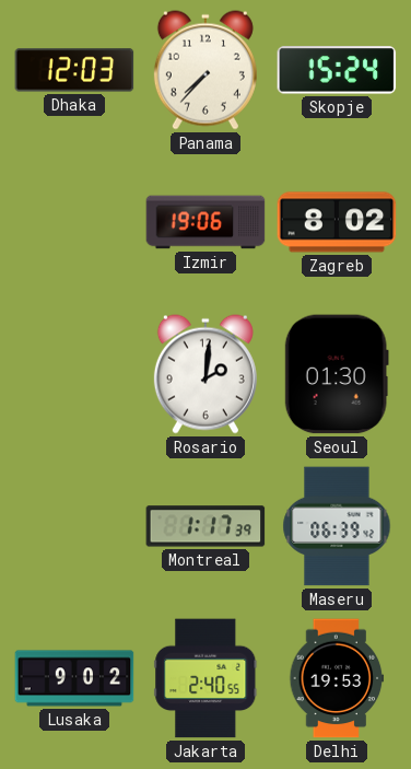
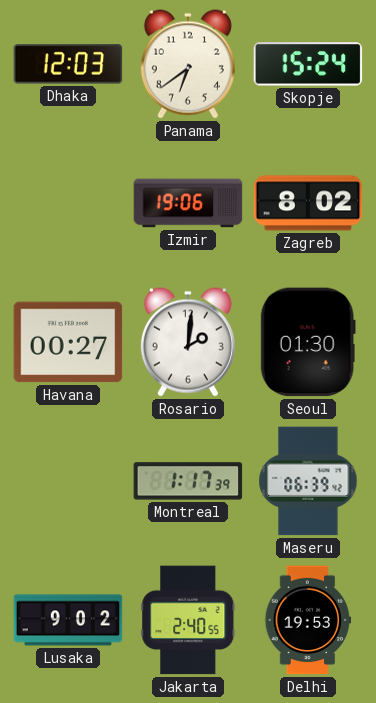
Panama: 7:37 -> 6:39
Havana: none -> 00:27
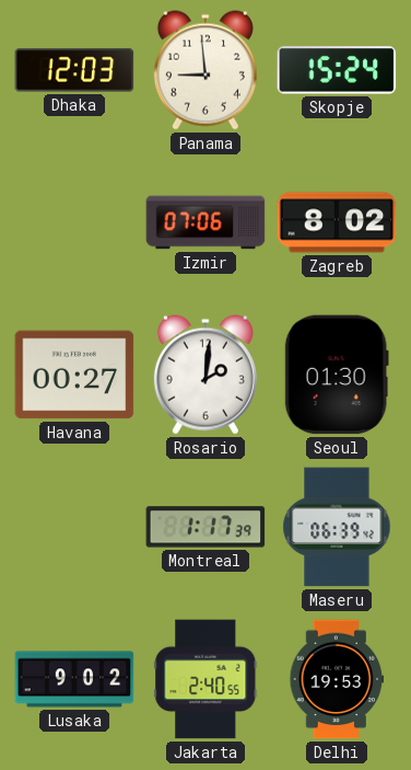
Panama: 6:39 -> 8:59
Izmir: 19:06 -> 07:06
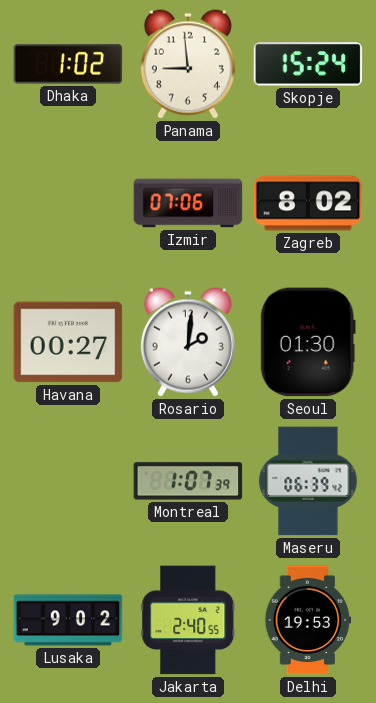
Dhaka: 12:03 -> 1:02
Montreal: 1:17 -> 1:07
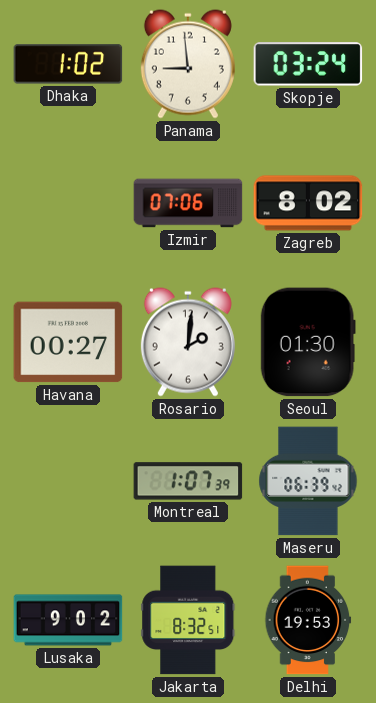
Skopje: 15:24 -> 03:24
Jakarta: 2:40 -> 8:32
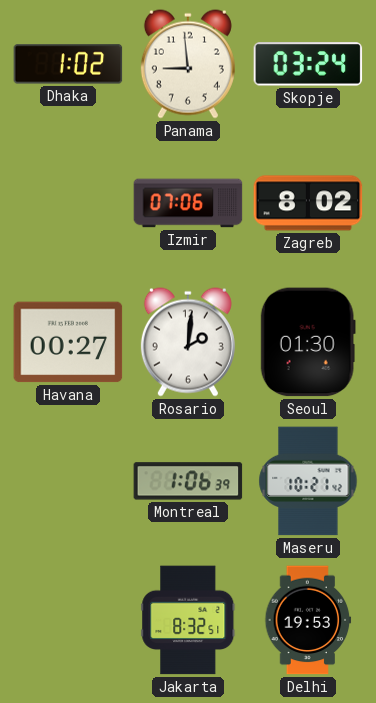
Montreal: 1:07 -> 1:06
Maseru: 06:39 -> 10:21
Lusaka: 9:02 -> none
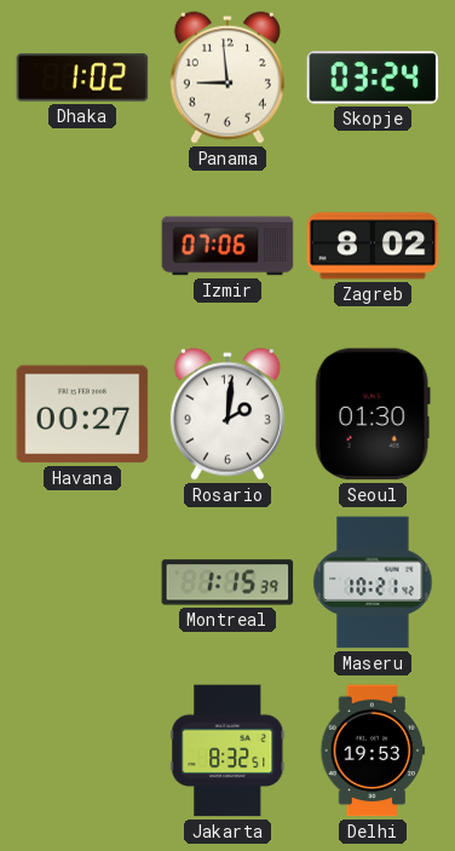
Montreal: 1:06 -> 1:15
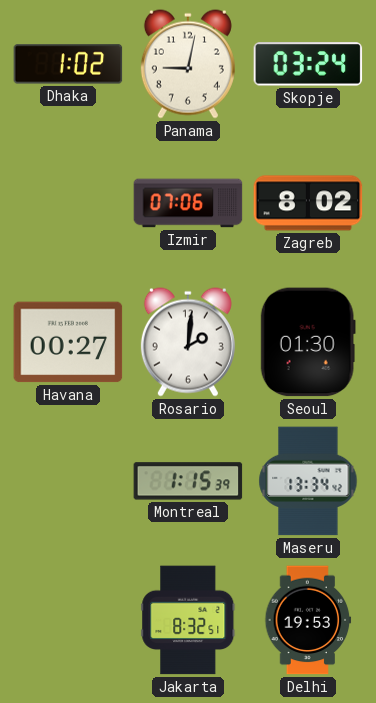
Panama: 8:59 -> 9:02
Maseru: 10:21 -> 13:34
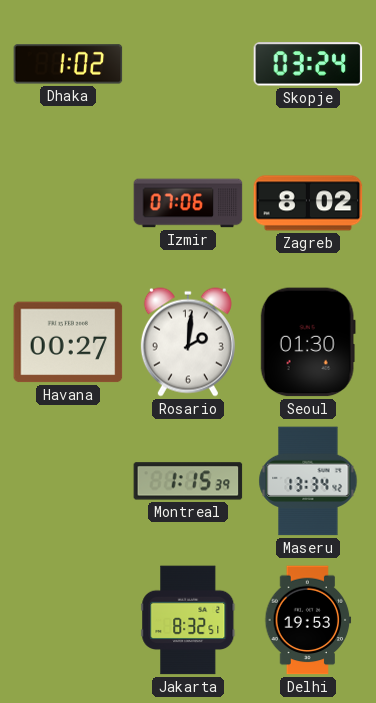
Panama: 9:02 -> none
